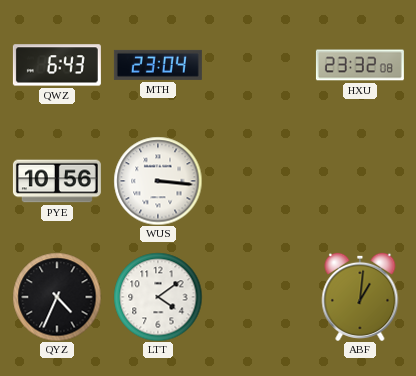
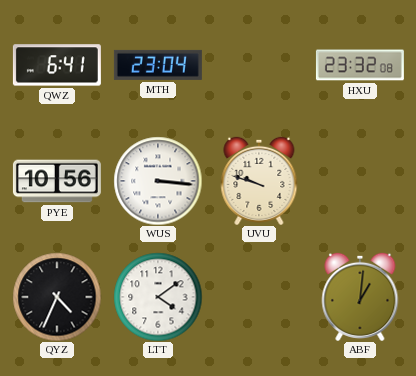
QWZ: 6:43 -> 6:41
UVU: none -> 9:48
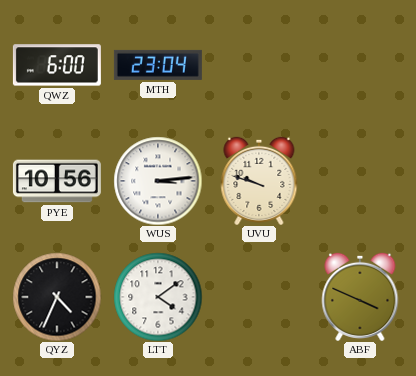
QWZ: 6:41 -> 6:00
HXU: 23:32 -> none
WUS: 3:16 -> 3:14
ABF: 1:01 -> 3:49
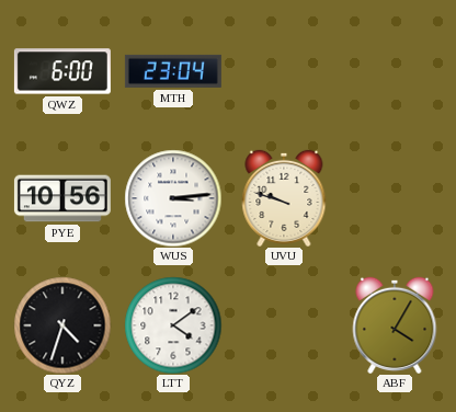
QYZ: 4:34 -> 4:33
ABF: 3:49 -> 4:05
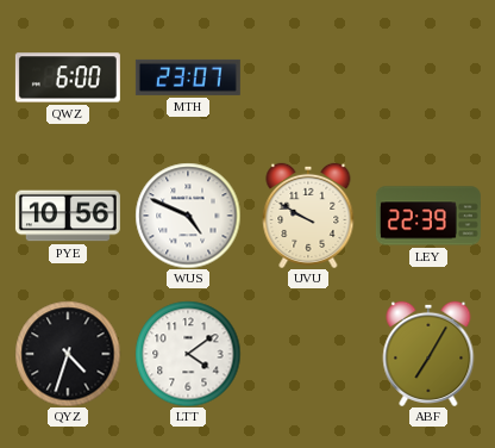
MTH: 23:04 -> 23:07
WUS: 3:14 -> 4:49
UVU: 9:48 -> 9:50
LEY: none -> 22:39
ABF: 4:05 -> 7:05
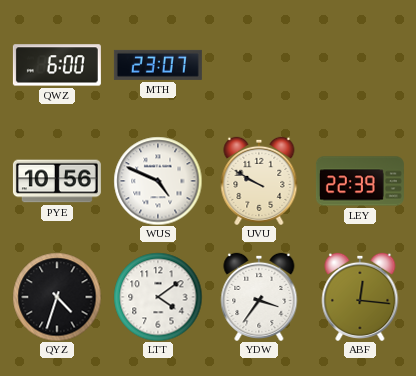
YDW: none -> 3:36
ABF: 7:05 -> 12:16
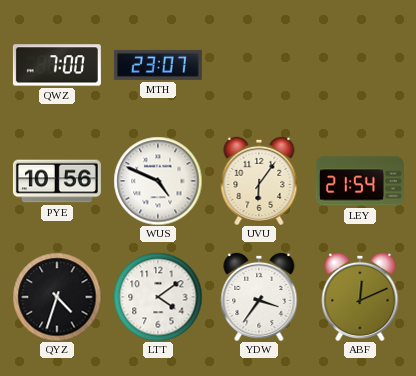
QWZ: 6:00 -> 7:00
UVU: 9:50 -> 6:06
LEY: 22:39 -> 21:54
ABF: 12:16 -> 12:11
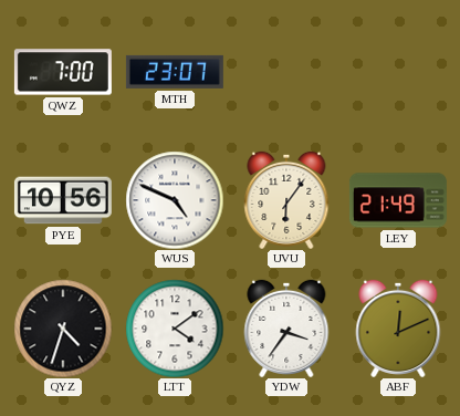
LEY: 21:54 -> 21:49
